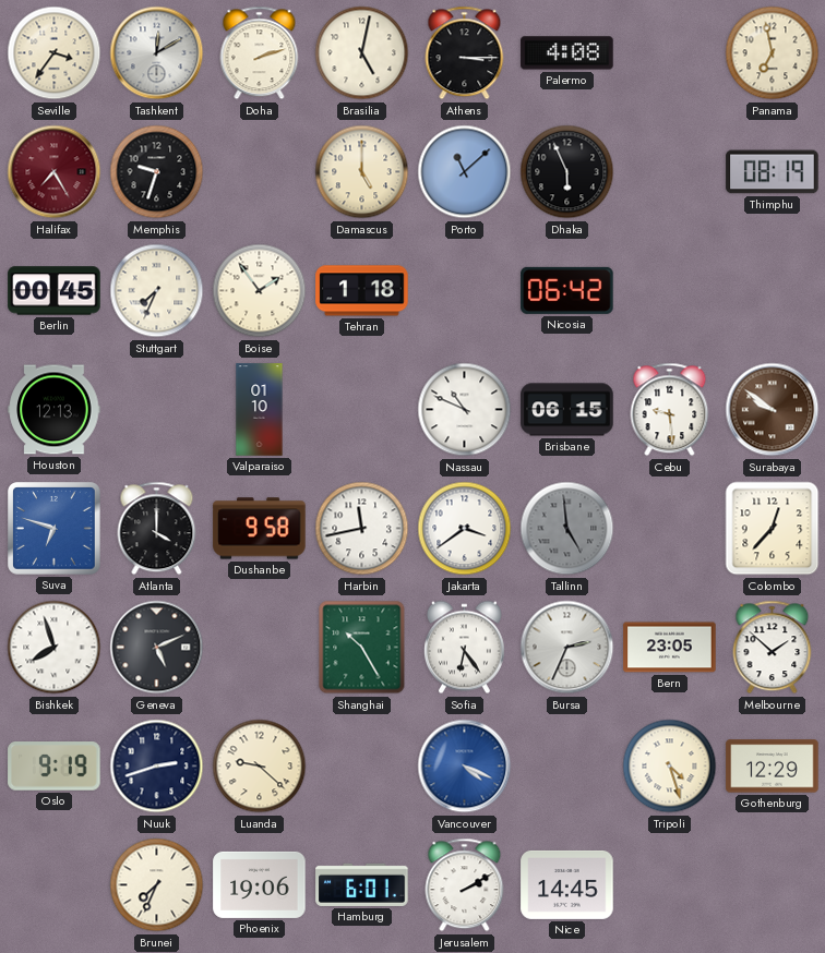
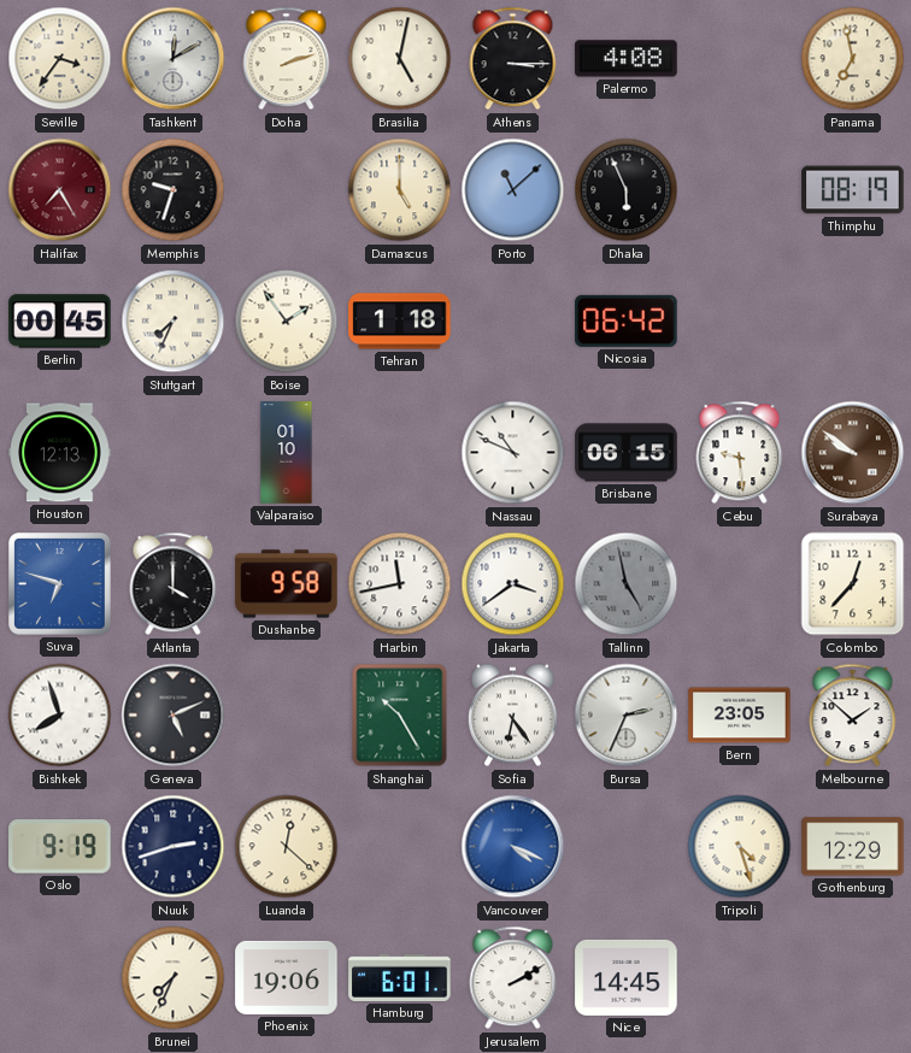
Tallinn: 4:59 -> 4:58
Luanda: 9:22 -> 12:22
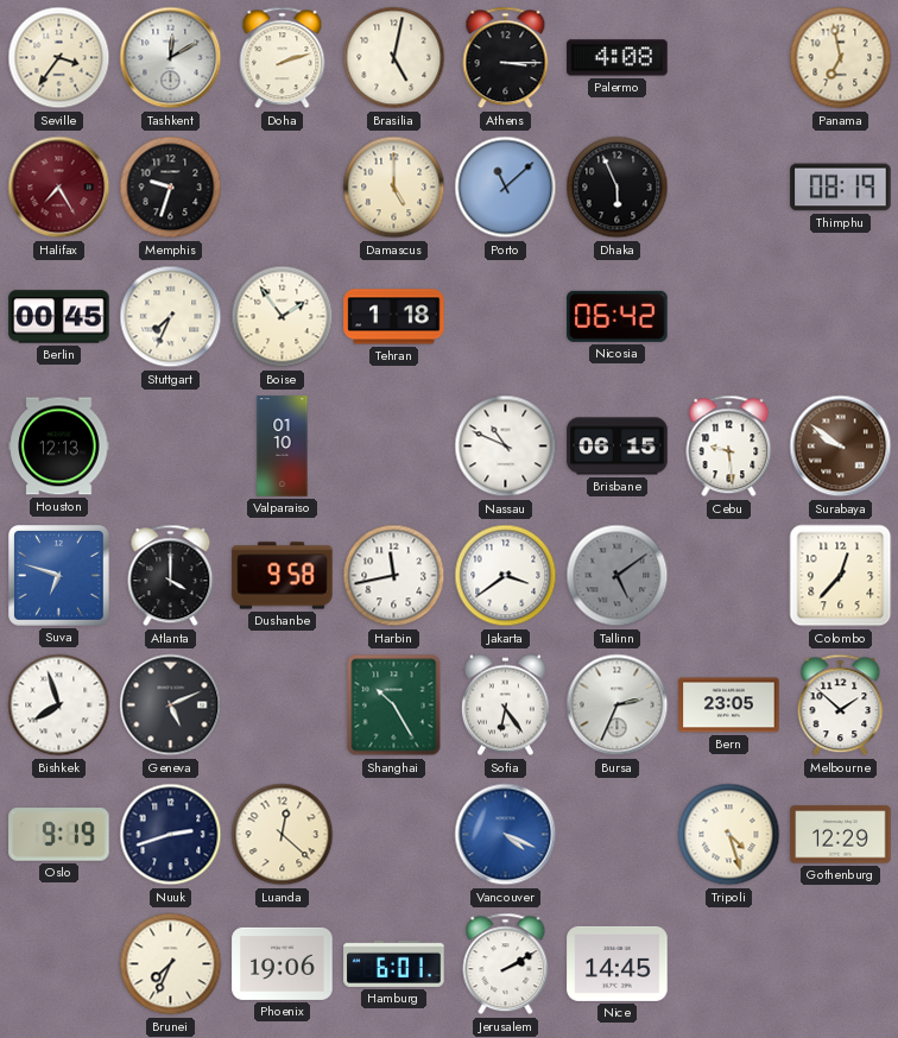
Tallinn: 4:58 -> 5:09
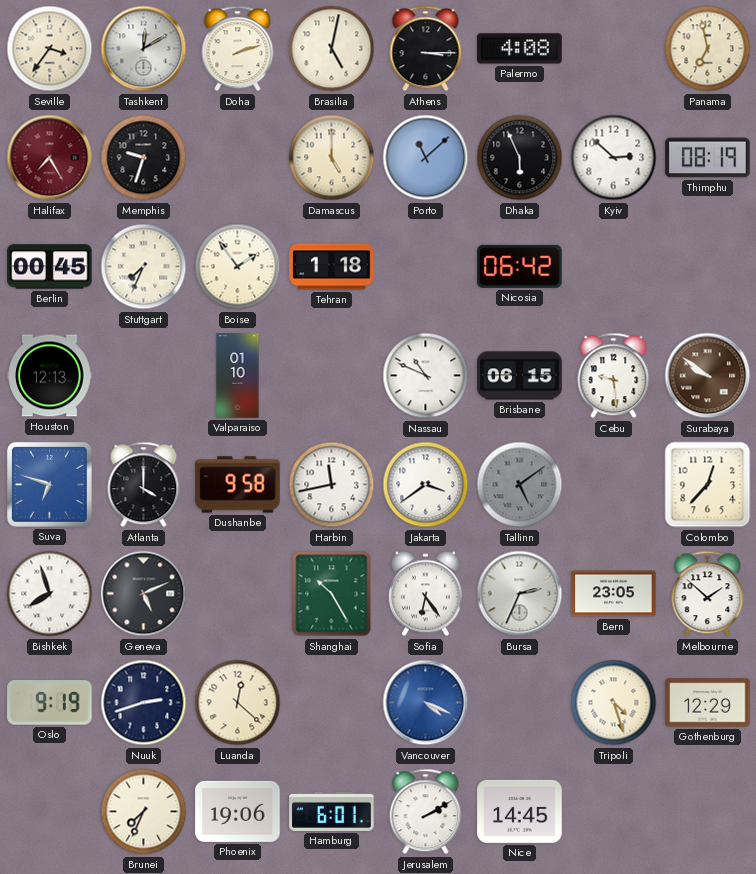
Kyiv: none -> 2:52
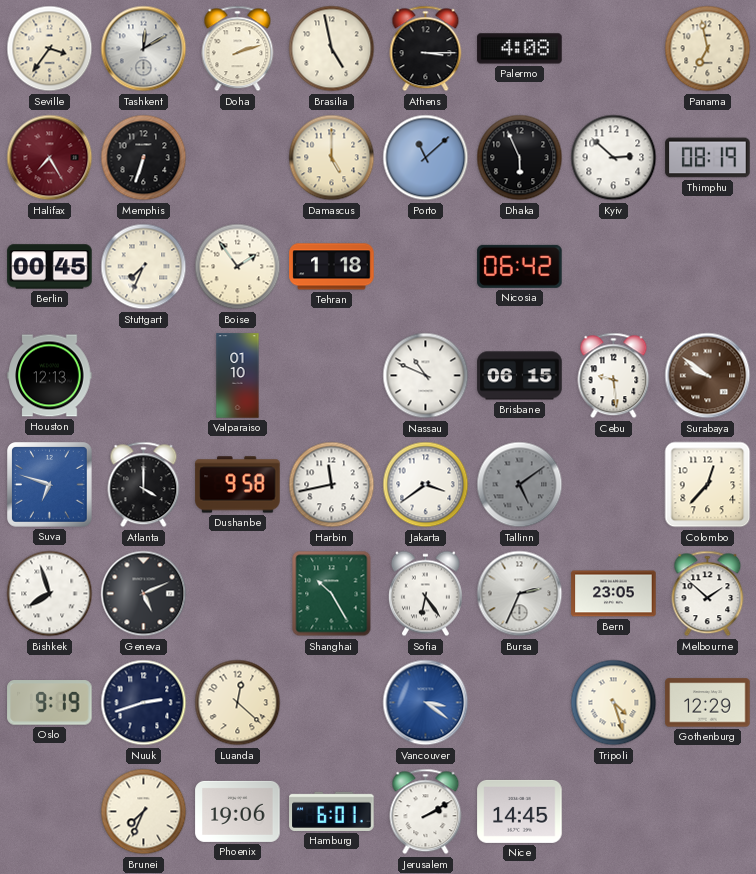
Brasilia: 5:02 -> 4:58
Memphis: 9:33 -> 6:33
Vancouver: 4:19 -> 3:21
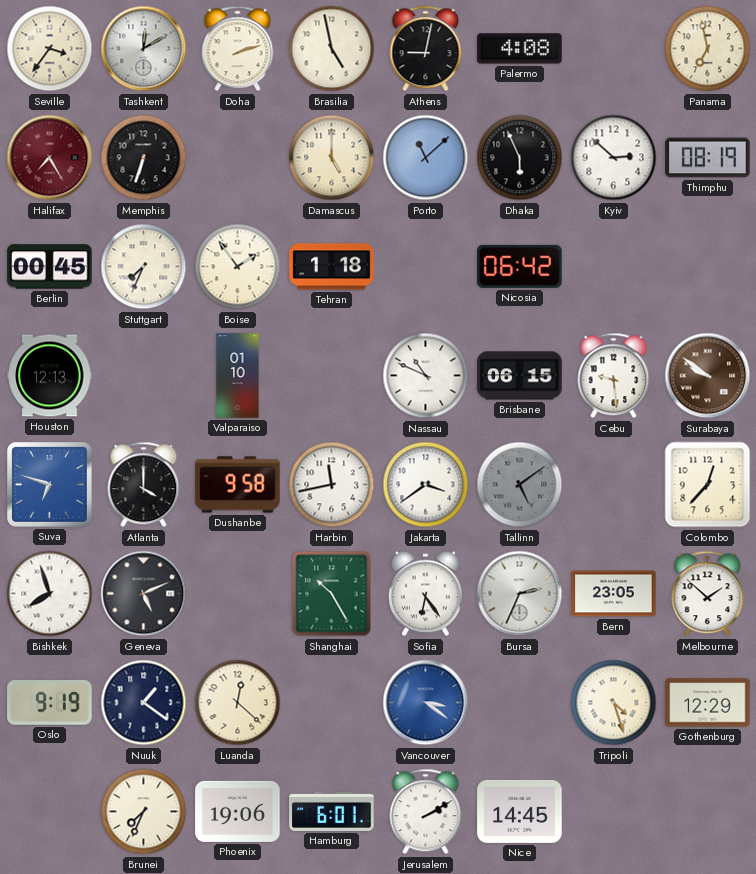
Athens: 3:15 -> 9:02
Nuuk: 2:42 -> 1:21
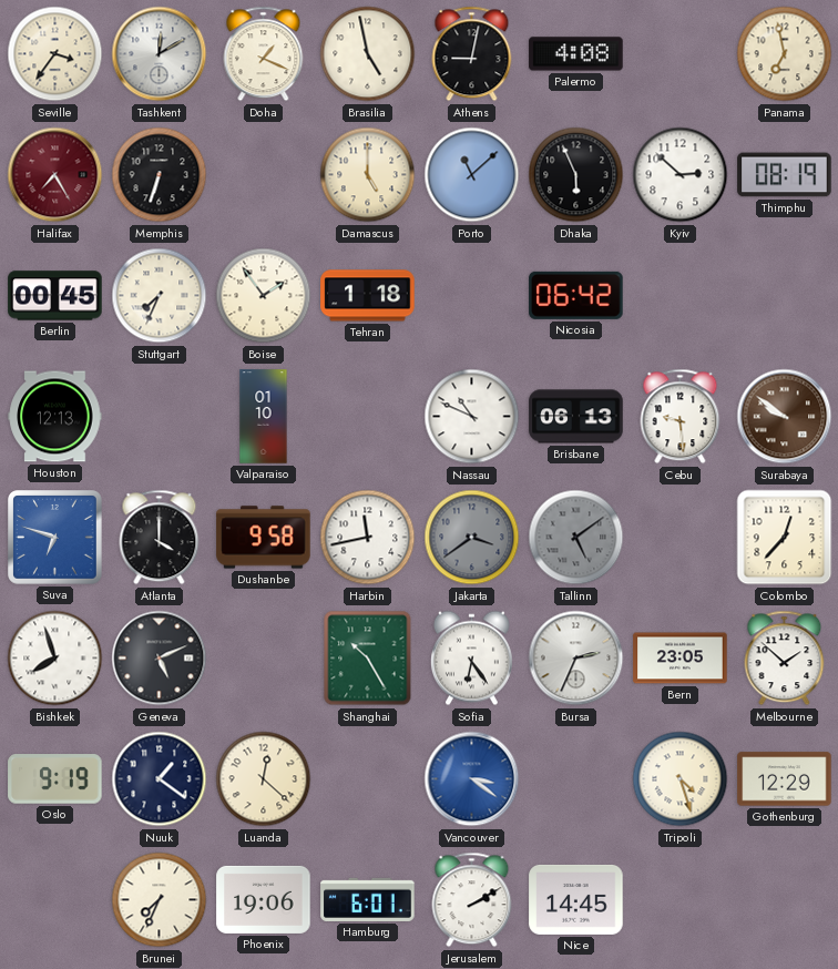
Doha: 2:12 -> 1:19
Brisbane: 06:15 -> 06:13
Jakarta dial: white -> grey
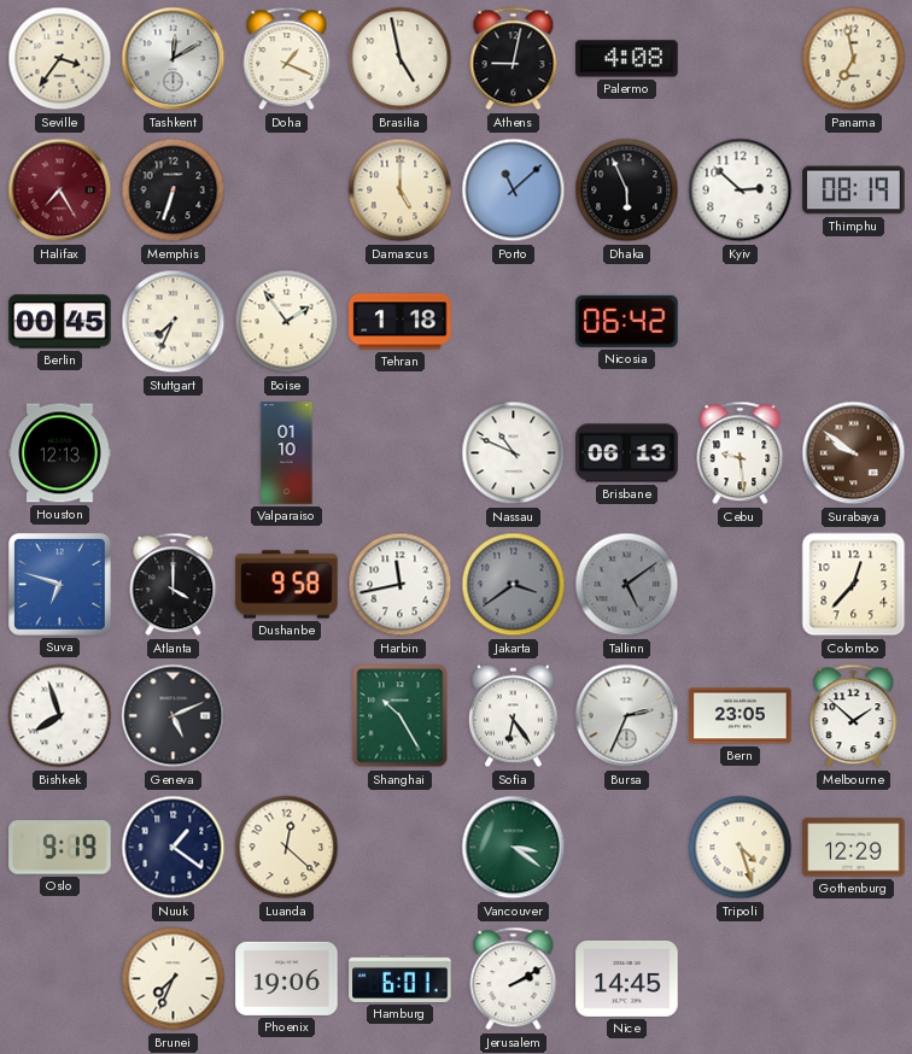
Vancouver dial: blue -> green
